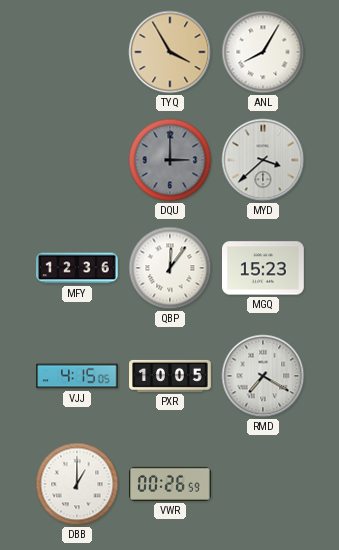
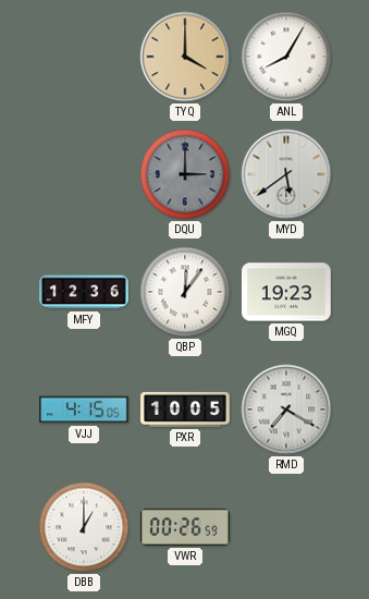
TYQ: 3:55 -> 4:00
MYD: 3:38 -> 5:39
MGQ: 15:23 -> 19:23
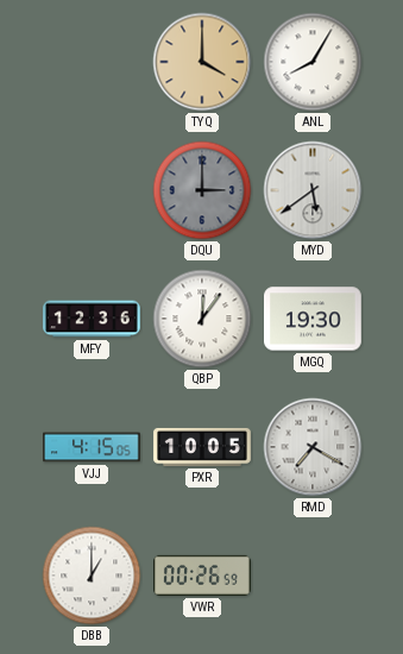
MGQ: 19:23 -> 19:30
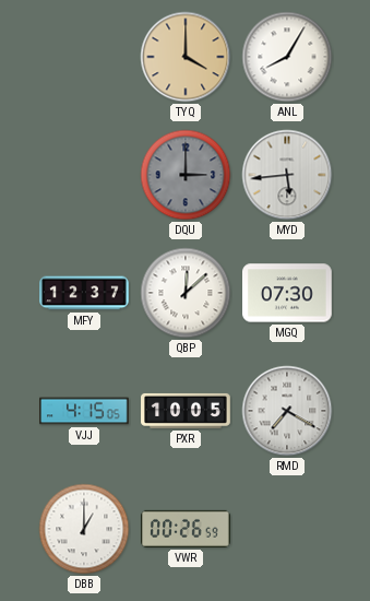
MYD: 5:39 -> 5:44
MFY: 12:36 -> 12:37
QBP: 12:06 -> 12:08
MGQ: 19:30 -> 07:30
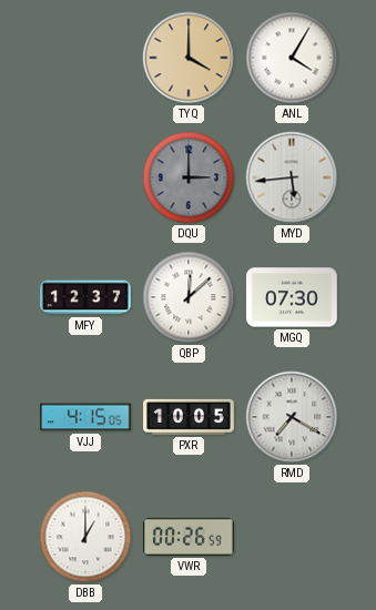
ANL: 8:05 -> 4:05
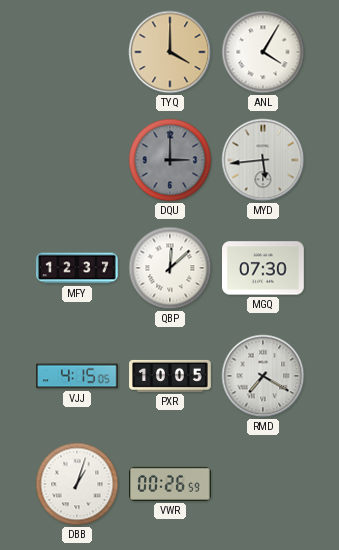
DBB: 1:00 -> 1:03
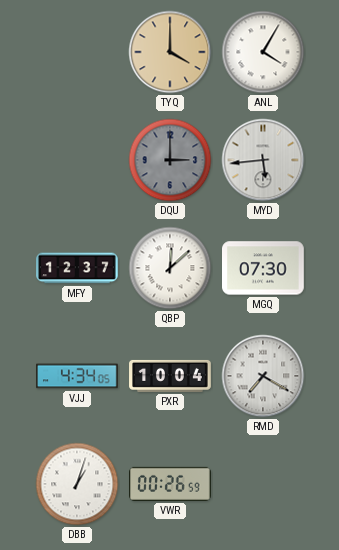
VJJ: 4:15 -> 4:34
PXR: 10:05 -> 10:04
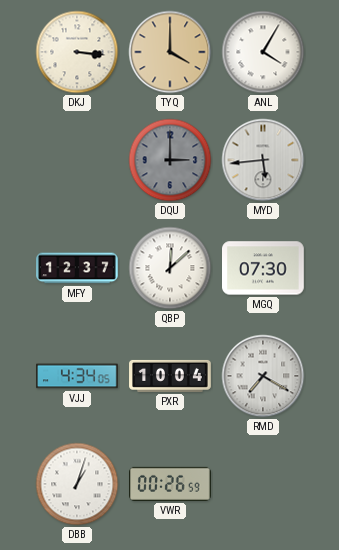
DKJ: none -> 3:16
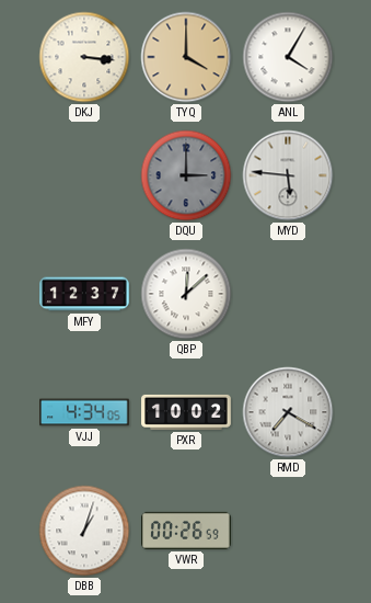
MYD: 5:44 -> 5:46
MGQ: 07:30 -> none
PXR: 10:04 -> 10:02
